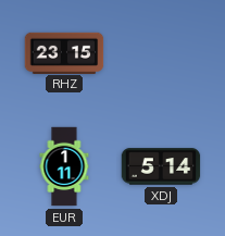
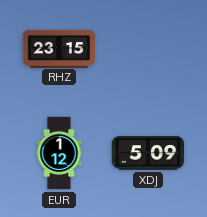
EUR: 1:11 -> 1:12
XDJ: 5:14 -> 5:09
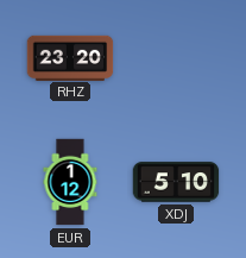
RHZ: 23:15 -> 23:20
XDJ: 5:09 -> 5:10
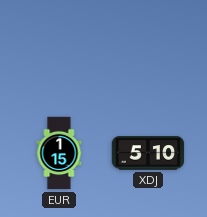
RHZ: 23:20 -> none
EUR: 1:12 -> 1:15
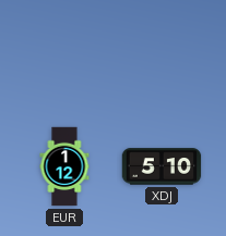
EUR: 1:15 -> 1:12
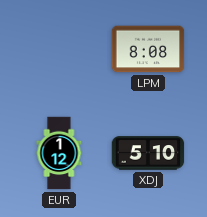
LPM: none -> 8:08
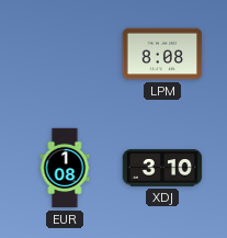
EUR: 1:12 -> 1:08
XDJ: 5:10 -> 3:10
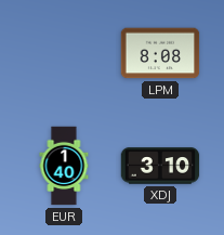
EUR: 1:08 -> 1:40
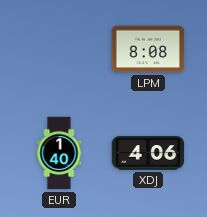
XDJ: 3:10 -> 4:06
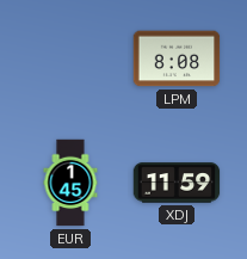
EUR: 1:40 -> 1:45
XDJ: 4:06 -> 11:59
